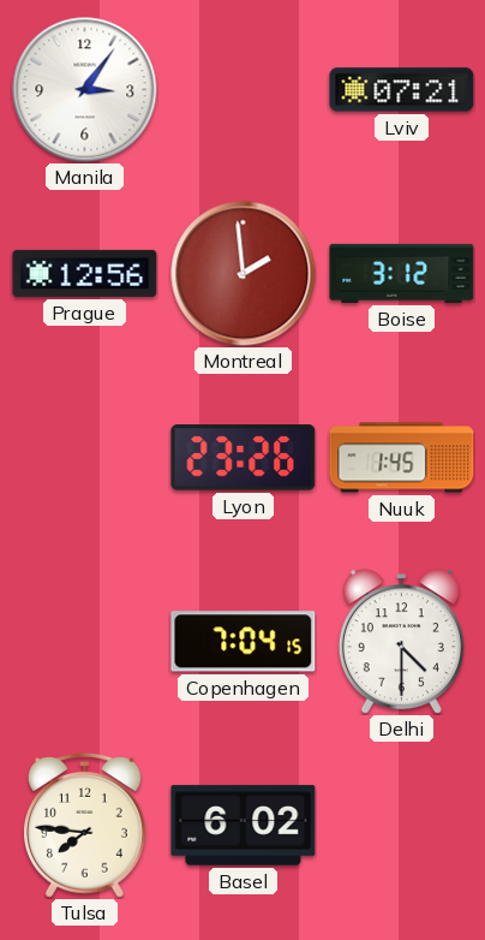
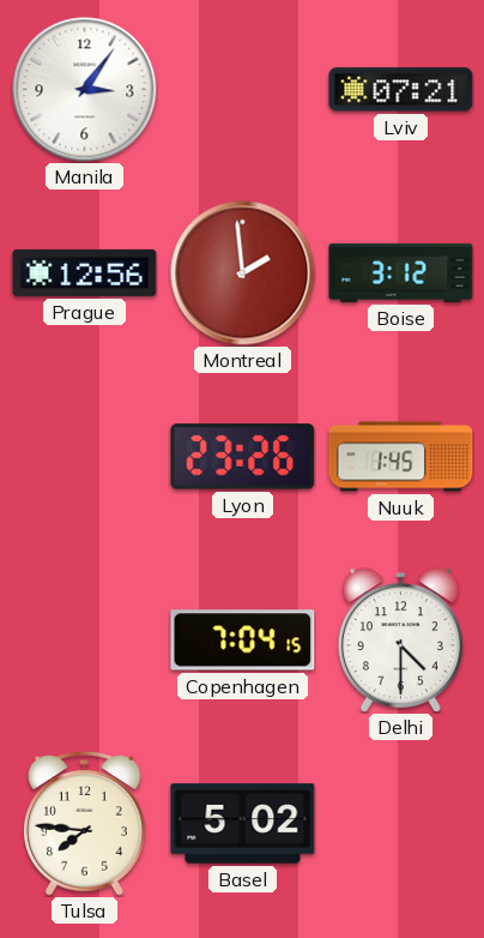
Basel: 6:02 -> 5:02
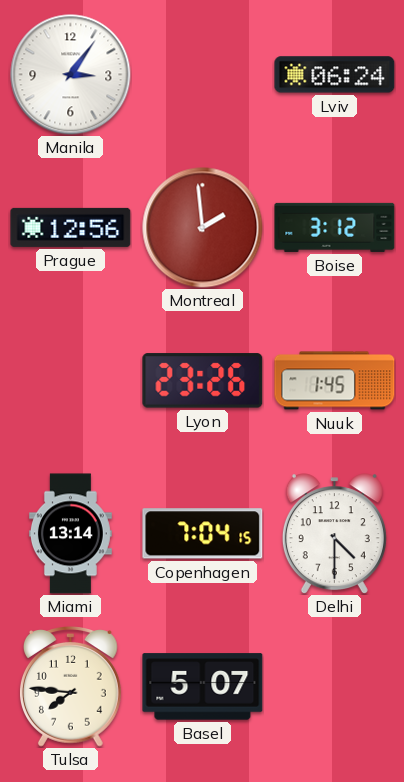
Lviv: 07:21 -> 06:24
Miami: none -> 13:14
Basel: 5:02 -> 5:07
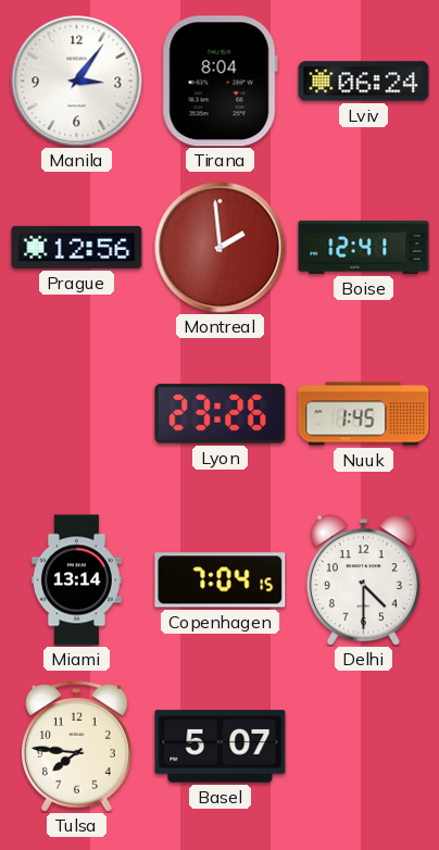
Tirana: none -> 8:04
Boise: 3:12 -> 12:41
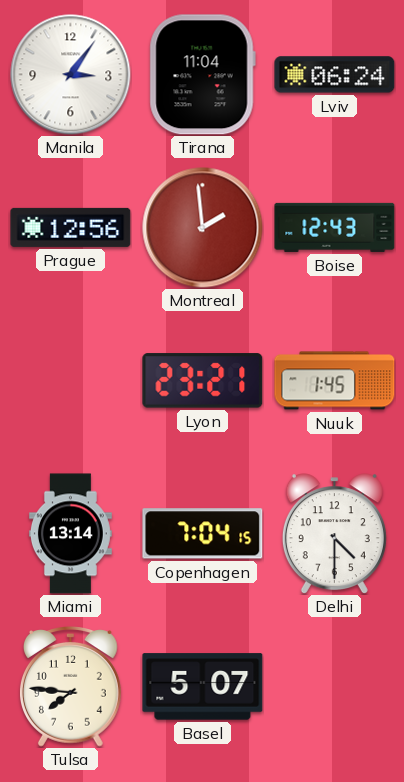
Tirana: 8:04 -> 11:04
Boise: 12:41 -> 12:43
Lyon: 23:26 -> 23:21
